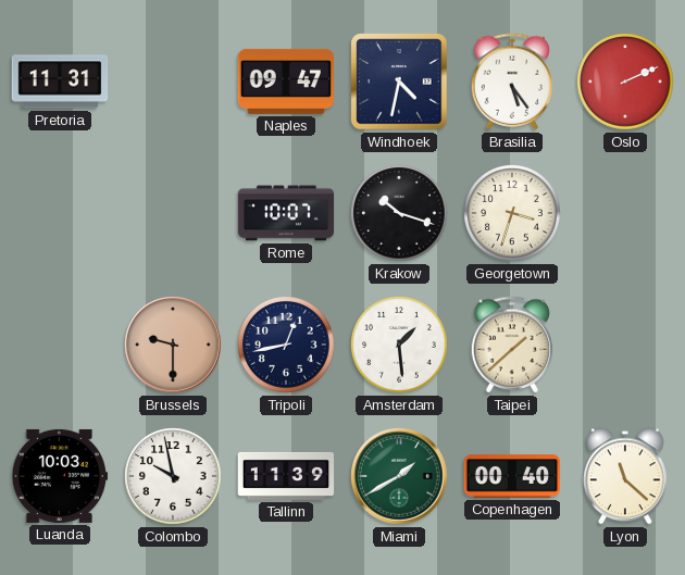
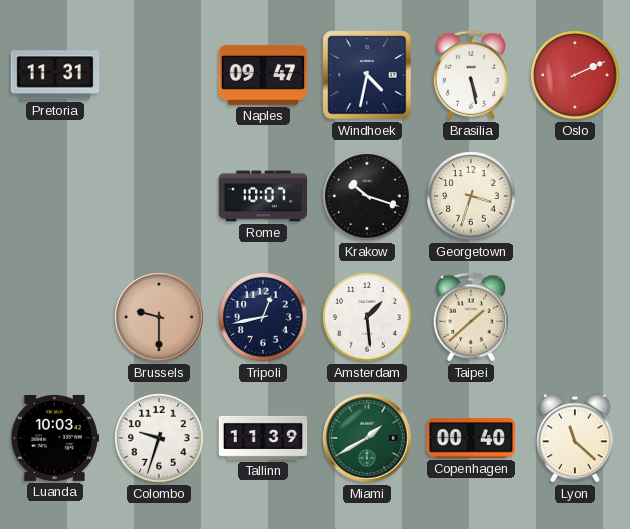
Brasilia: 5:24 -> 5:28
Colombo: 9:58 -> 9:33
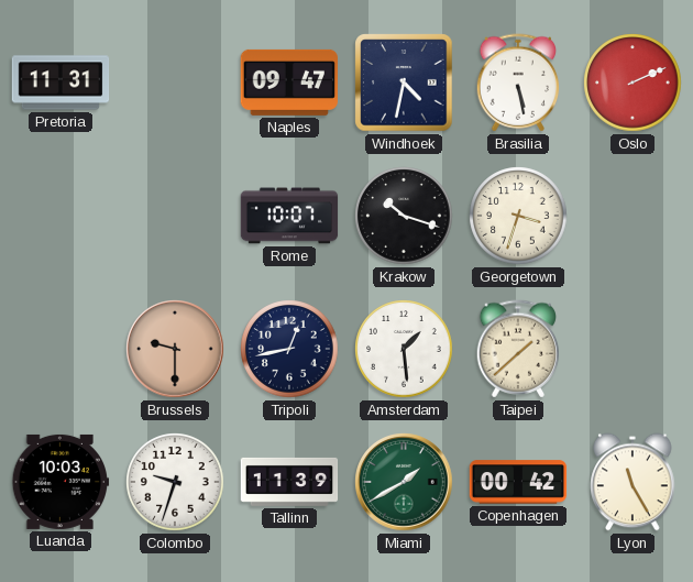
Copenhagen: 00:40 -> 00:42
Lyon: 11:22 -> 11:25
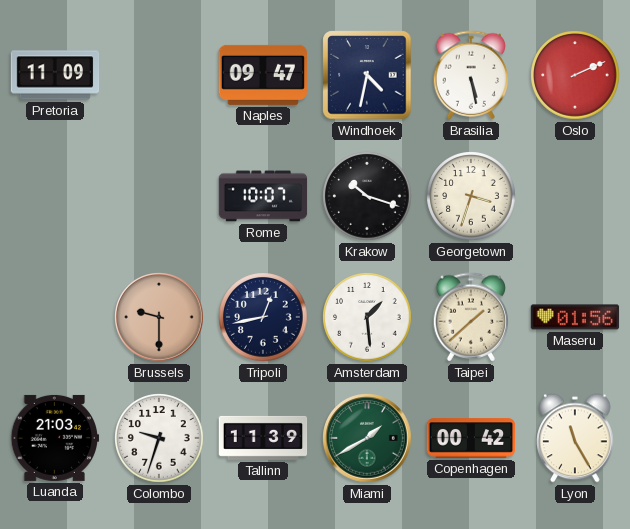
Pretoria: 11:31 -> 11:09
Maseru: none -> 01:56
Luanda: 10:03 -> 21:03
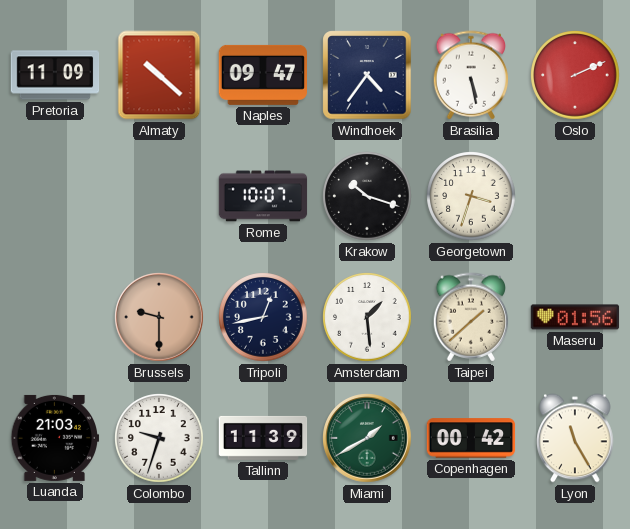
Almaty: none -> 10:22
Windhoek: 4:32 -> 4:36
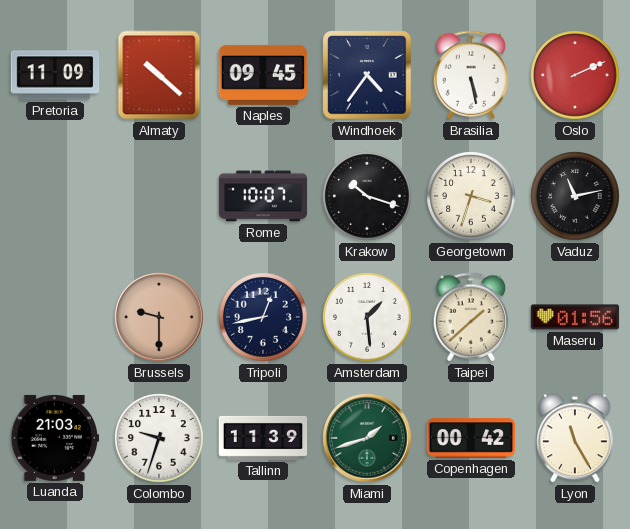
Naples: 09:47 -> 09:45
Vaduz: none -> 11:13
Miami: 1:40 -> 1:42
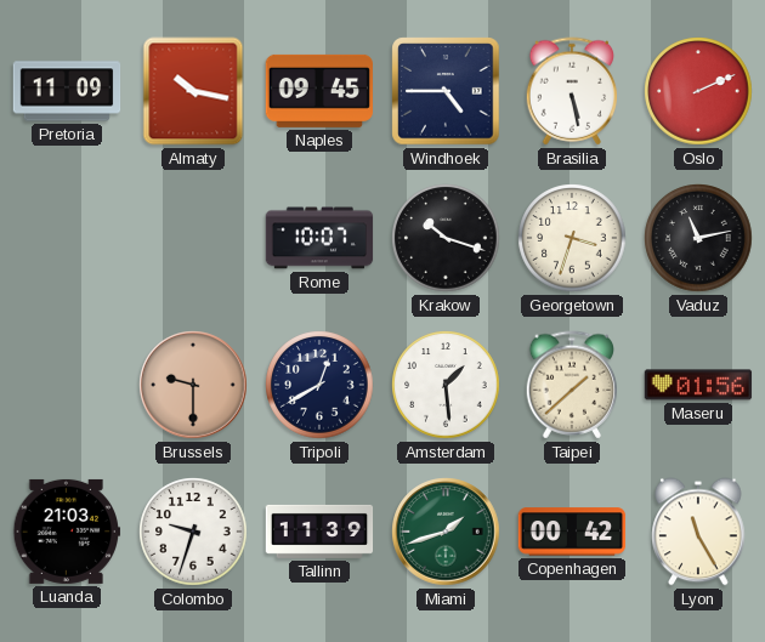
Almaty: 10:22 -> 10:17
Windhoek: 4:36 -> 4:45
Tripoli: 12:43 -> 12:40
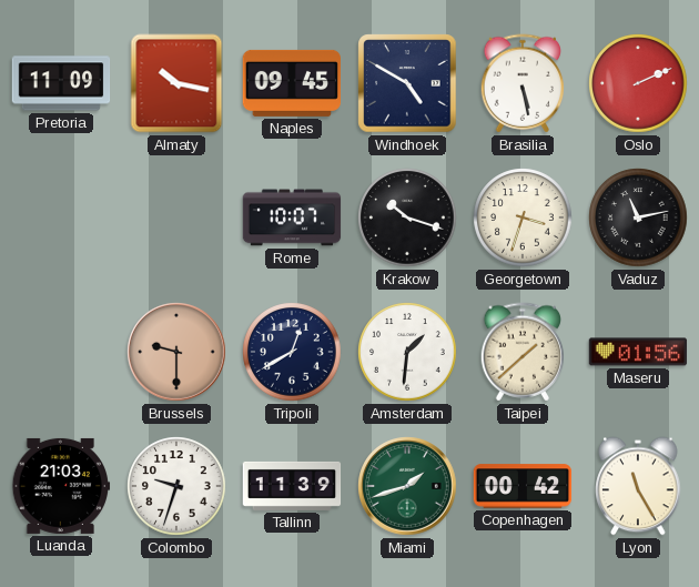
Windhoek: 4:45 -> 4:50
Amsterdam: 1:29 -> 1:31
